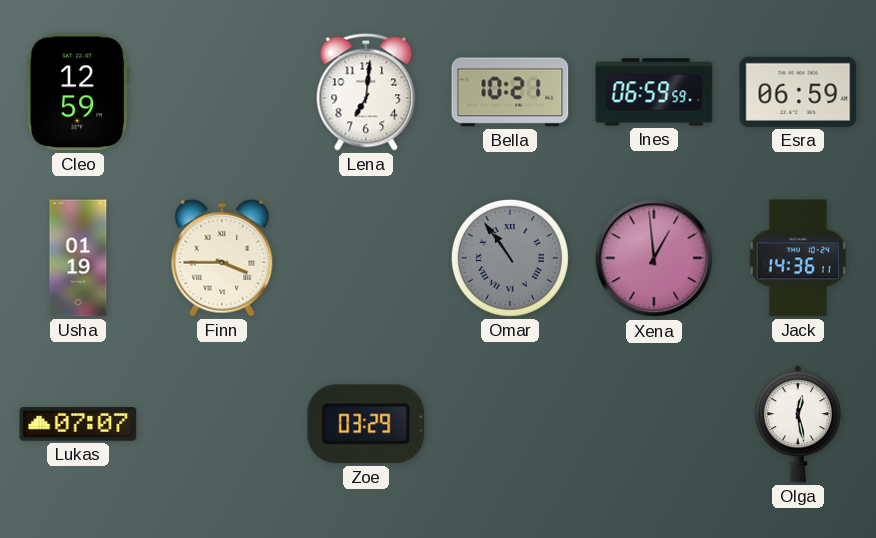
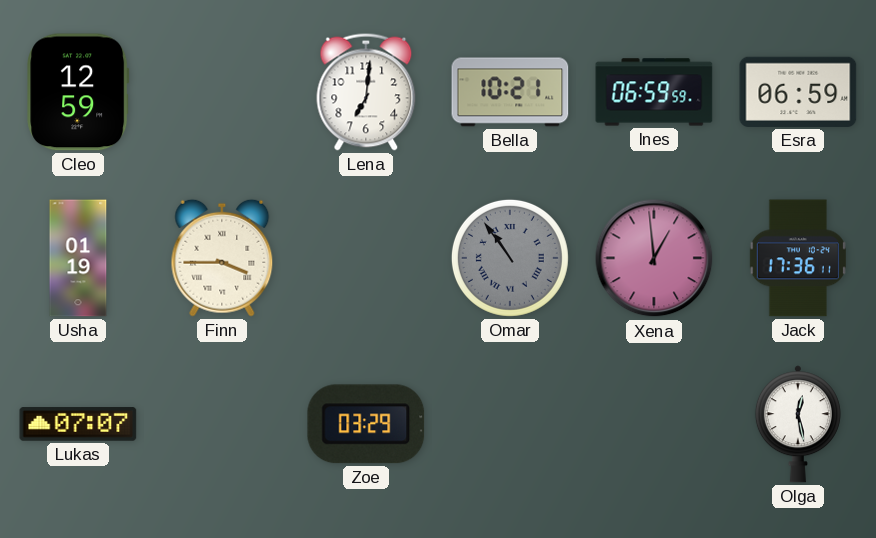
Jack: 14:36 -> 17:36
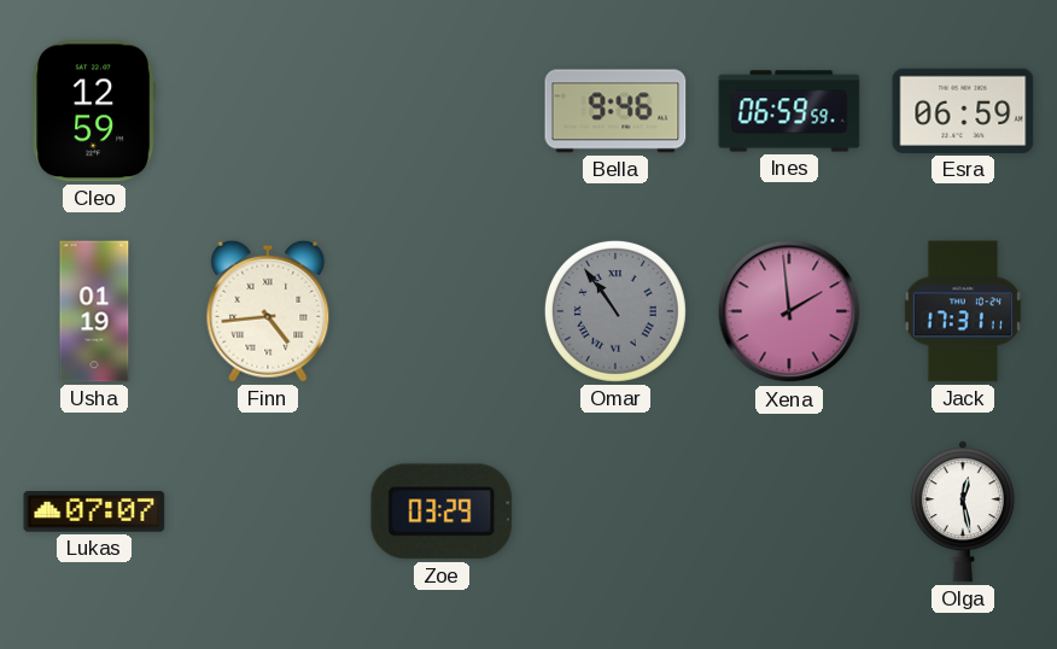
Lena: 7:01 -> none
Bella: 10:21 -> 9:46
Finn: 3:45 -> 4:44
Xena: 12:59 -> 1:59
Jack: 17:36 -> 17:31
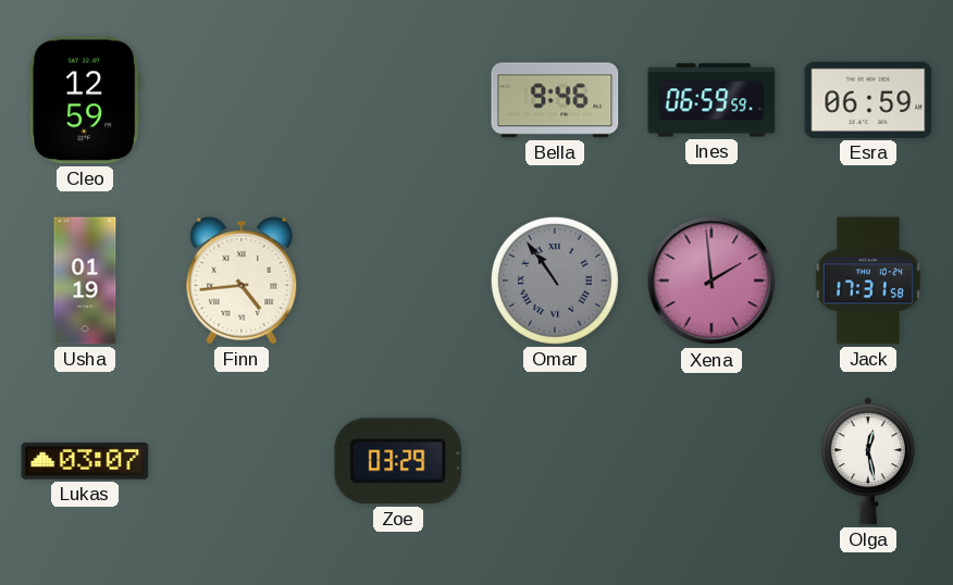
Jack: 17:31:11 -> 17:31:58
Lukas: 07:07 -> 03:07
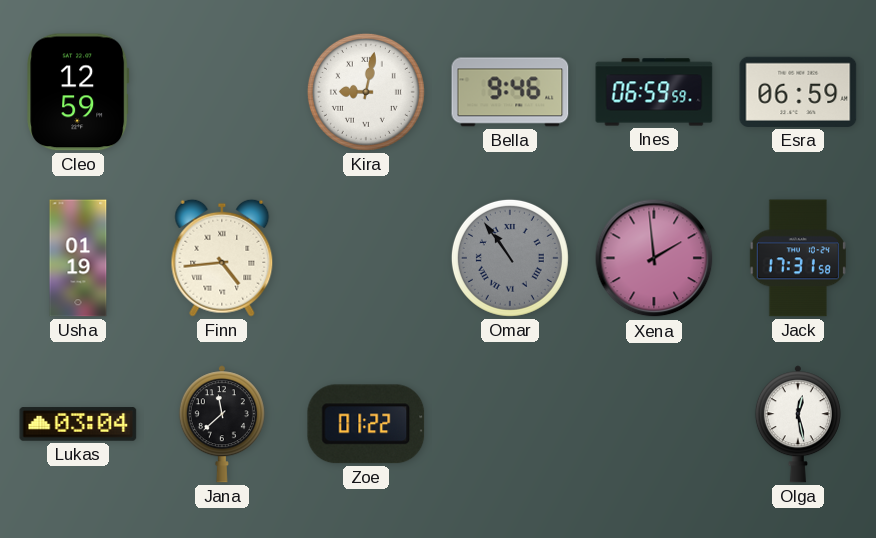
Kira: none -> 9:02
Lukas: 03:07 -> 03:04
Jana: none -> 11:38
Zoe: 03:29 -> 01:22
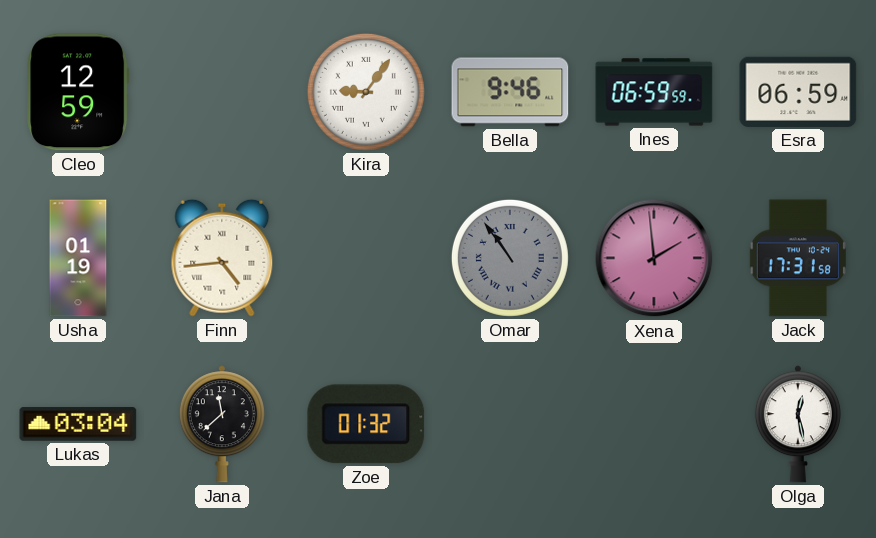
Kira: 9:02 -> 9:06
Zoe: 01:22 -> 01:32
